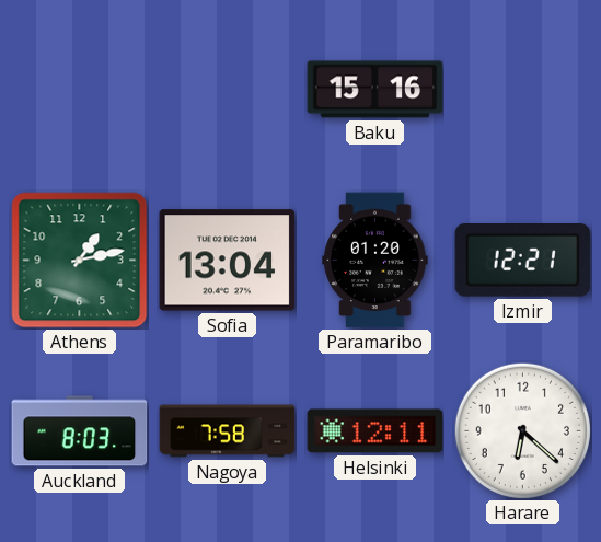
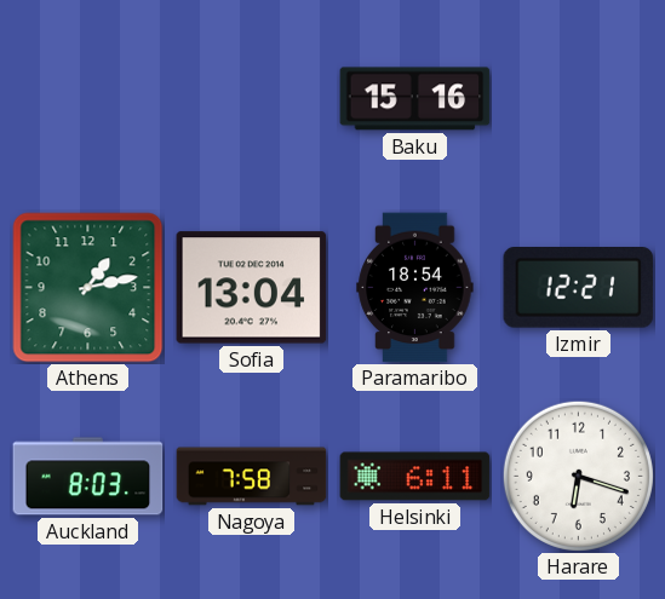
Paramaribo: 01:20 -> 18:54
Helsinki: 12:11 -> 6:11
Harare: 6:22 -> 6:18
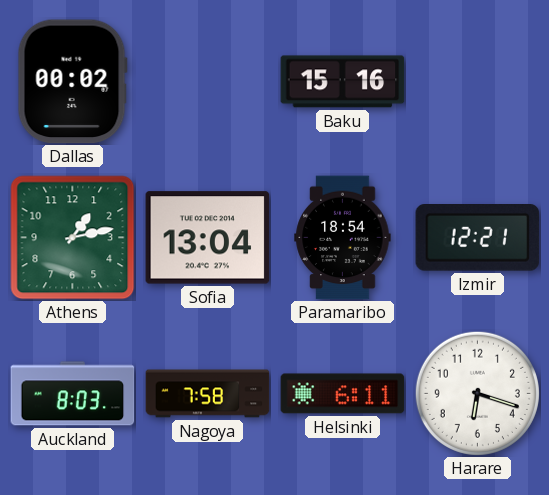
Dallas: none -> 00:02
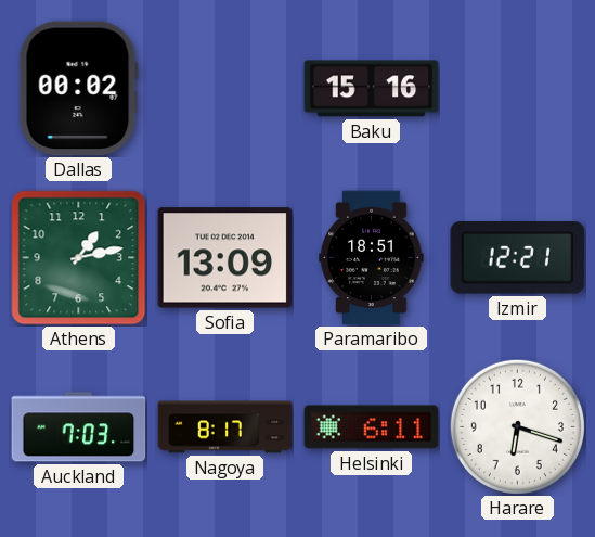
Sofia: 13:04 -> 13:09
Paramaribo: 18:54 -> 18:51
Auckland: 8:03 -> 7:03
Nagoya: 7:58 -> 8:17
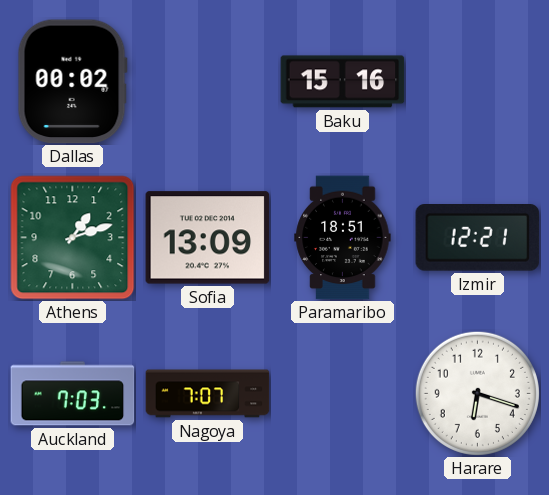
Athens: 1:13 -> 1:12
Nagoya: 8:17 -> 7:07
Helsinki: 6:11 -> none
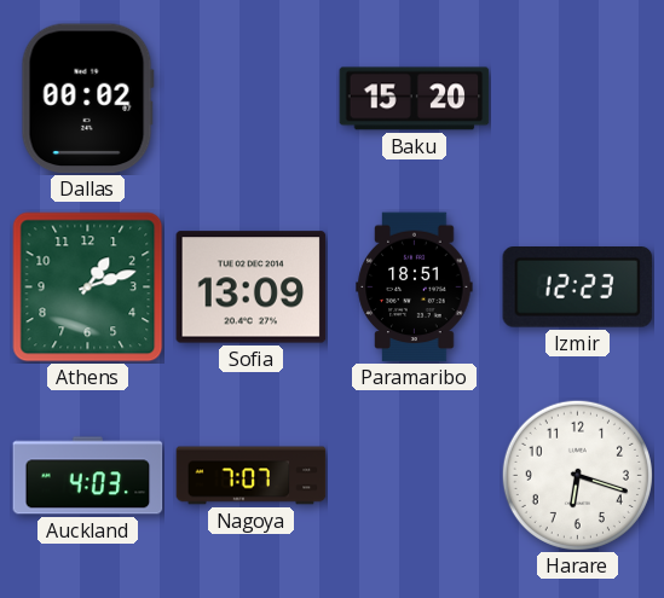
Baku: 15:16 -> 15:20
Izmir: 12:21 -> 12:23
Auckland: 7:03 -> 4:03
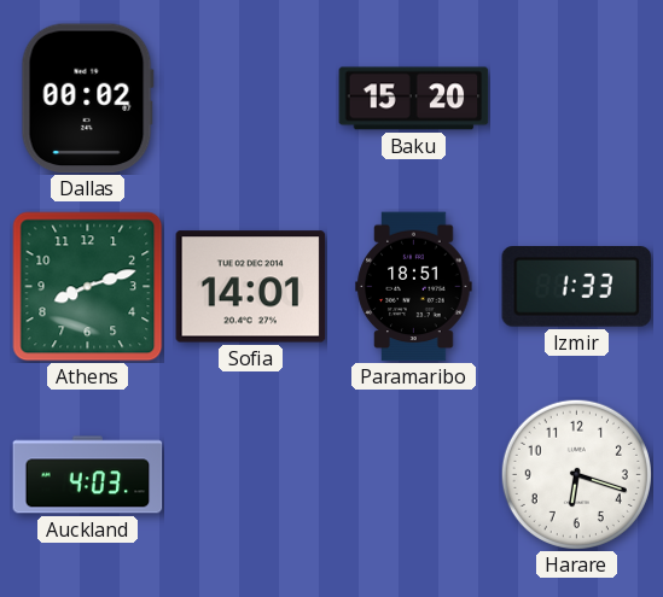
Athens: 1:12 -> 8:12
Sofia: 13:09 -> 14:01
Izmir: 12:23 -> 1:33
Nagoya: 7:07 -> none
